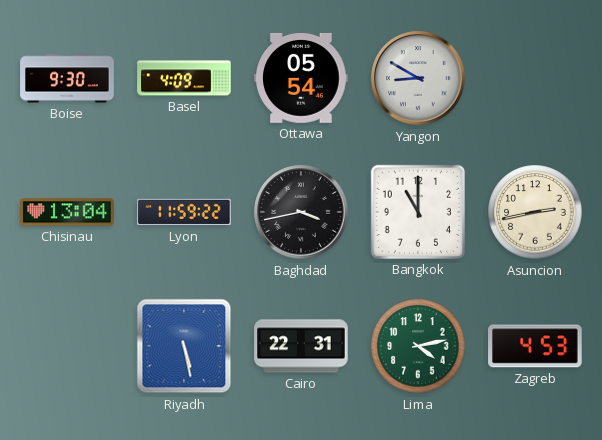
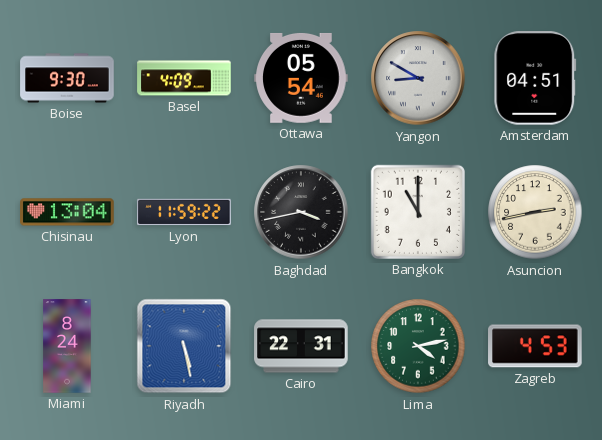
Amsterdam: none -> 04:51
Miami: none -> 8:24
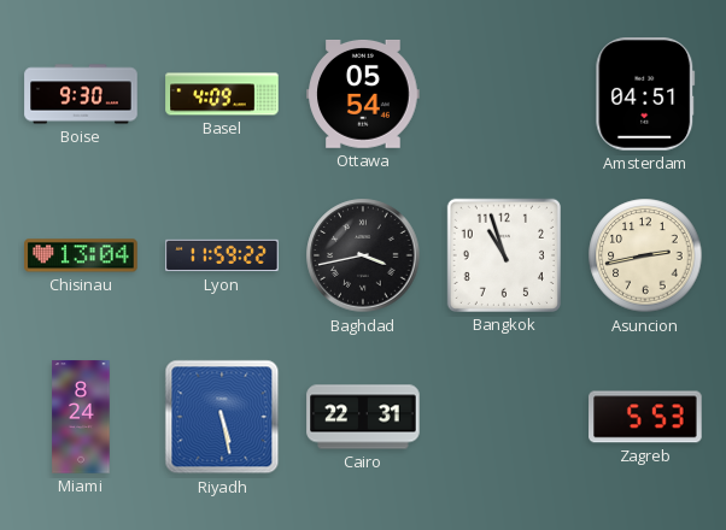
Yangon: 8:50 -> none
Bangkok: 11:00 -> 10:57
Lima: 4:13 -> none
Zagreb: 4:53 -> 5:53
